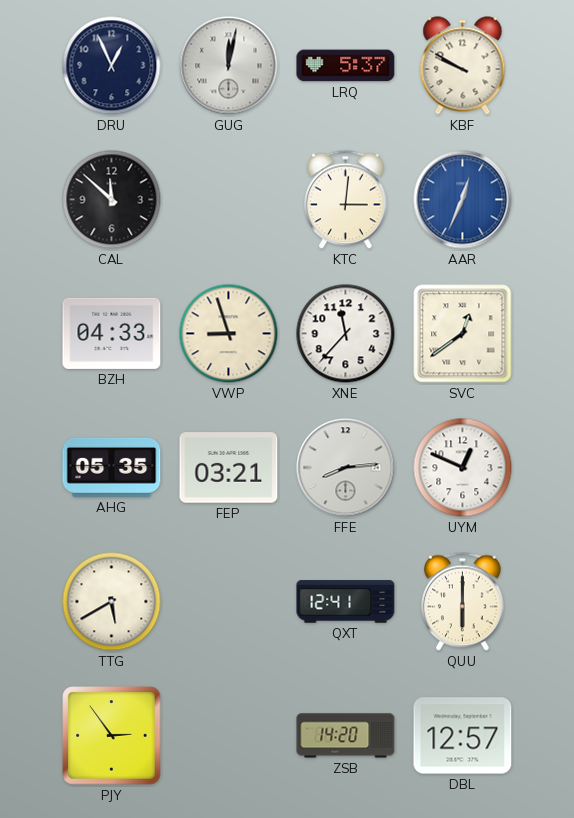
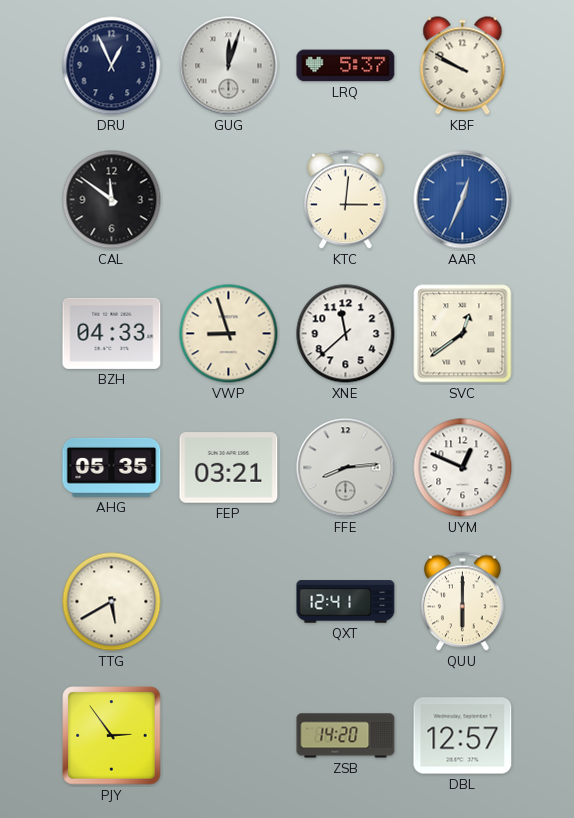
GUG: 12:02 -> 12:03
CAL: 11:52 -> 11:51
XNE: 11:37 -> 11:38
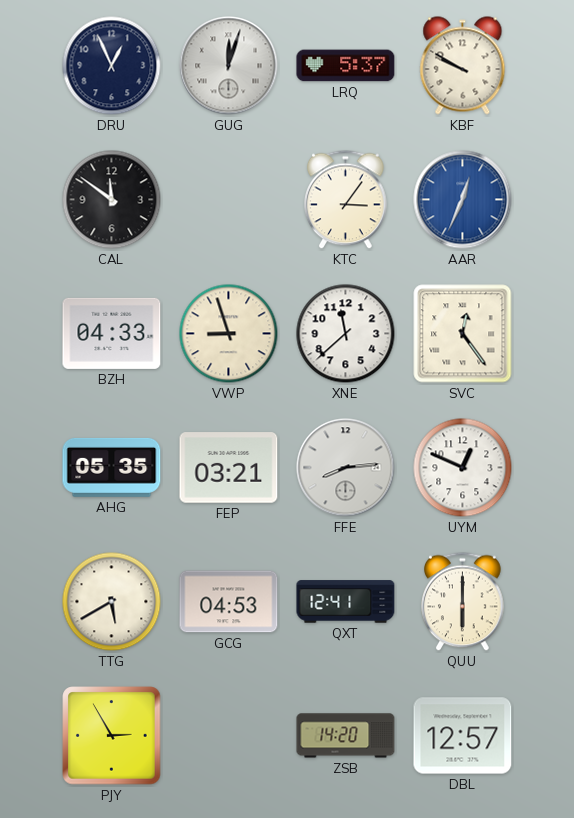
KTC: 3:01 -> 3:06
SVC: 12:39 -> 12:24
GCG: none -> 04:53
PJY: 2:54 -> 2:55
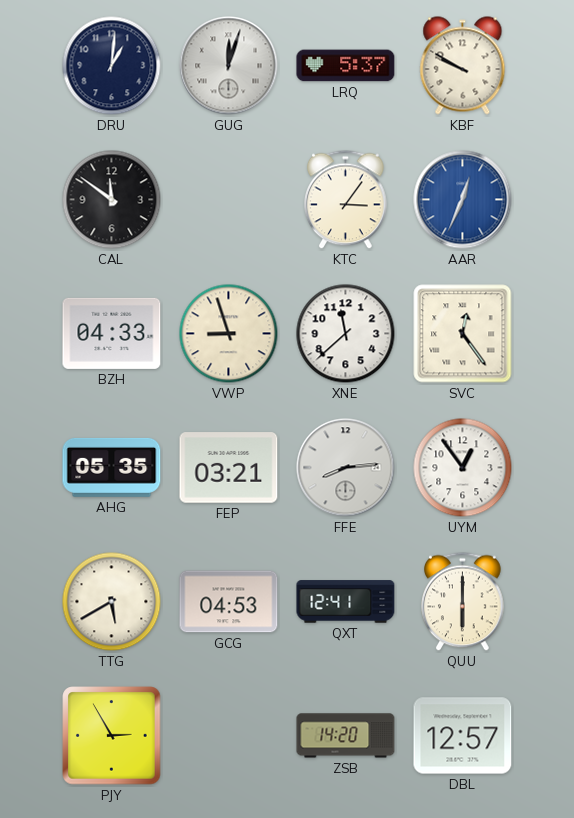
DRU: 12:56 -> 1:01
UYM: 12:49 -> 12:54
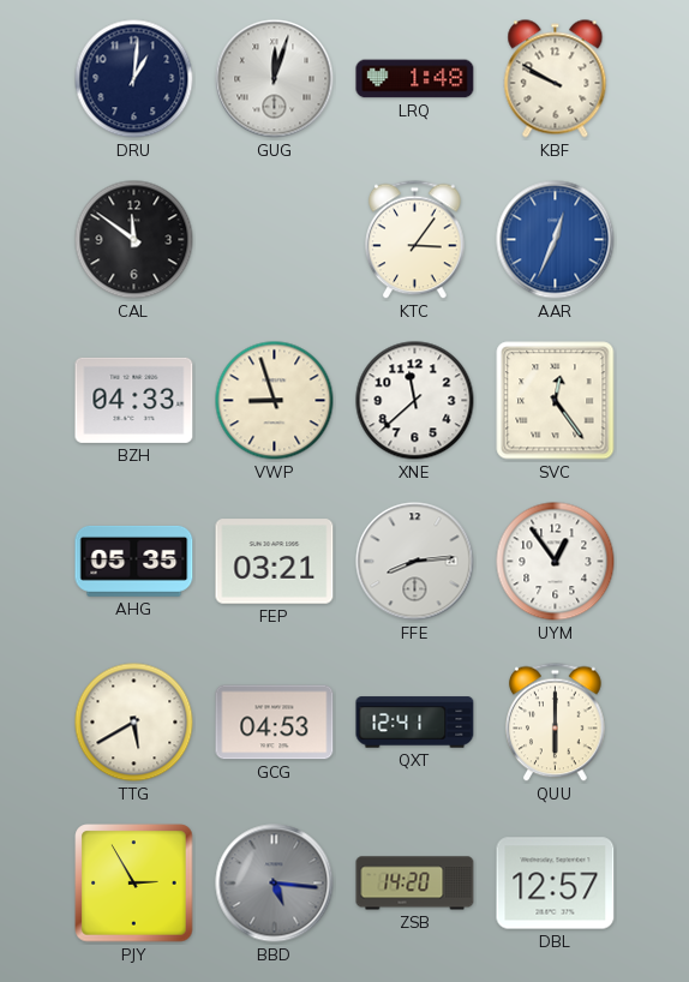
LRQ: 5:37 -> 1:48
BBD: none -> 5:16
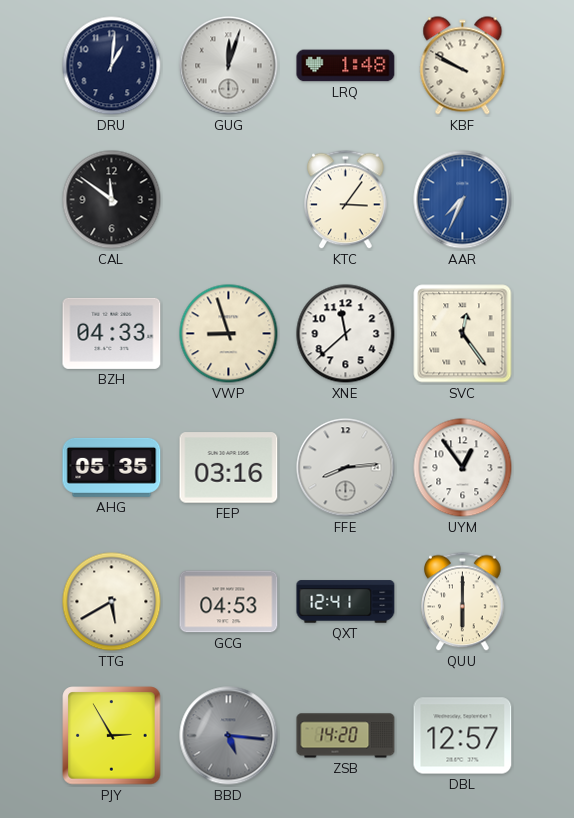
AAR: 12:34 -> 7:34
FEP: 03:21 -> 03:16
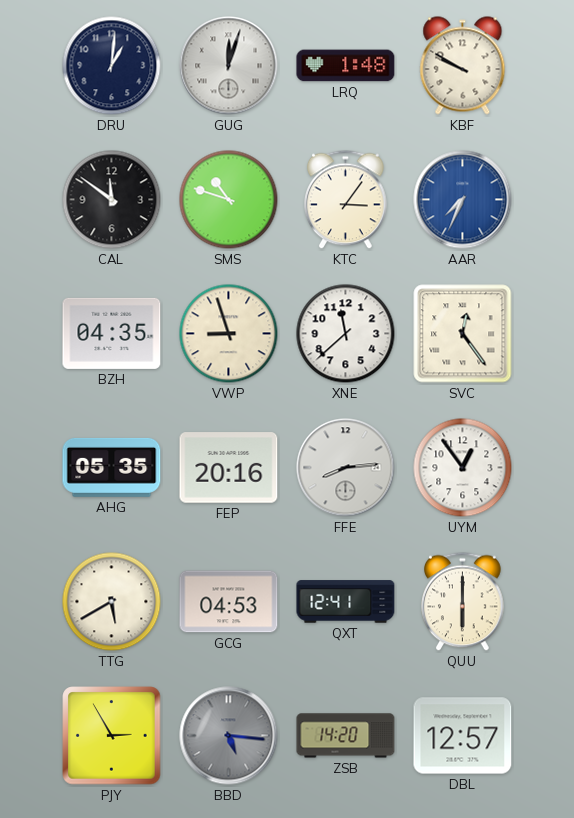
SMS: none -> 10:48
BZH: 04:33 -> 04:35
FEP: 03:16 -> 20:16
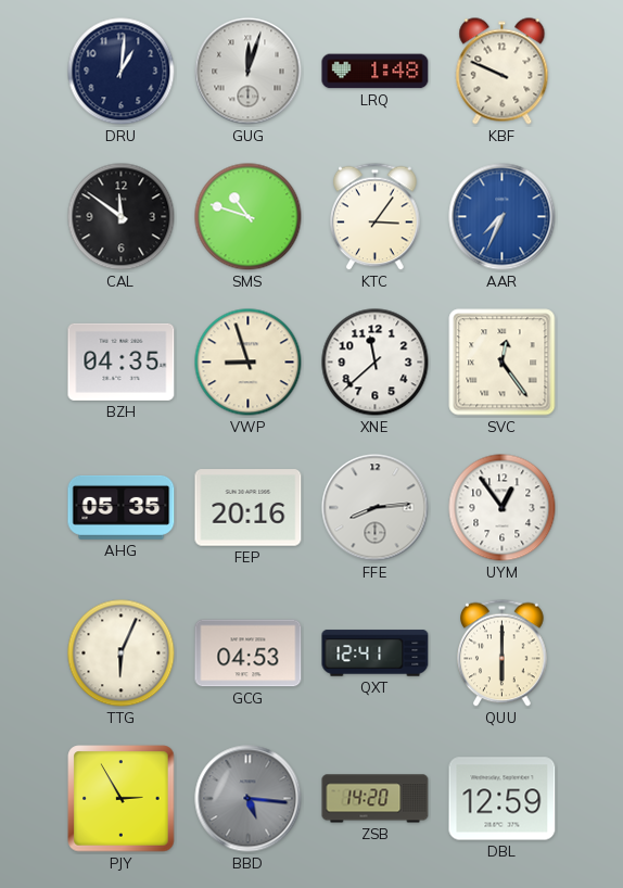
KBF: 9:50 -> 9:49
TTG: 5:40 -> 6:04
DBL: 12:57 -> 12:59
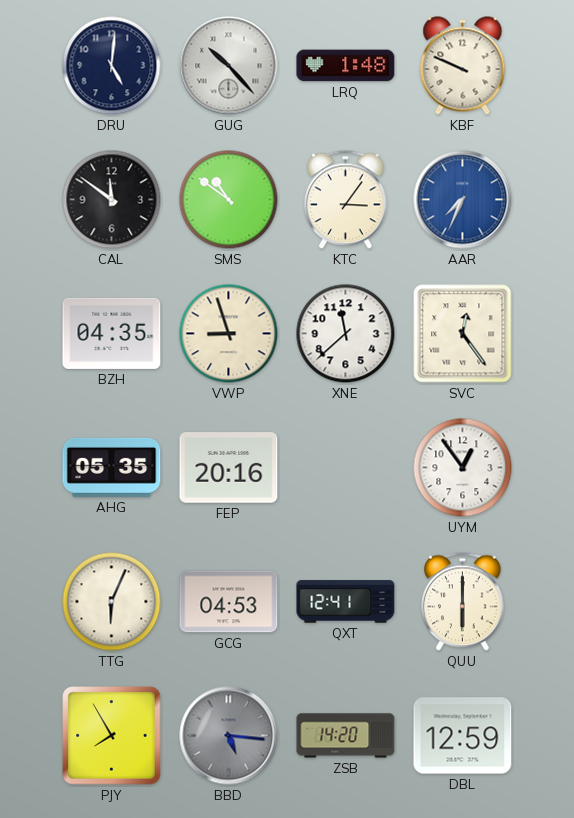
DRU: 1:01 -> 5:01
GUG: 12:03 -> 10:23
SMS: 10:48 -> 10:51
FFE: 8:14 -> none
PJY: 2:55 -> 7:55
